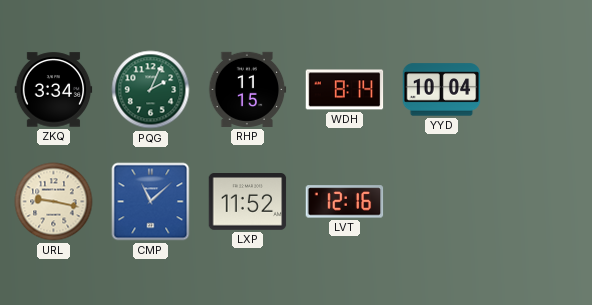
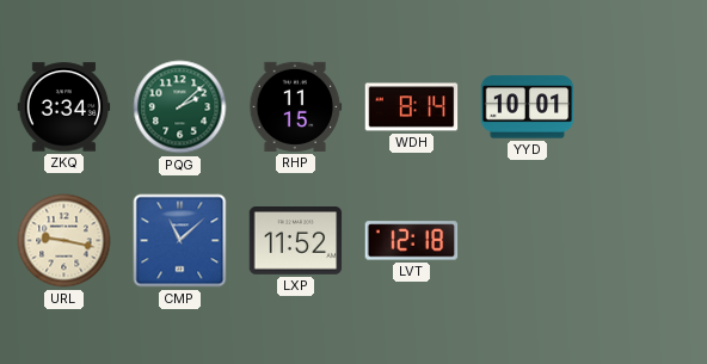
PQG: 2:04 -> 2:08
YYD: 10:04 -> 10:01
LVT: 12:16 -> 12:18
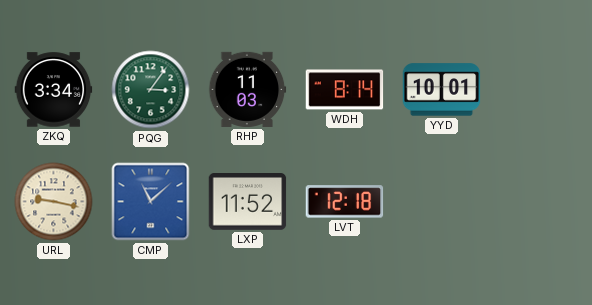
PQG: 2:08 -> 3:06
RHP: 11:15 -> 11:03
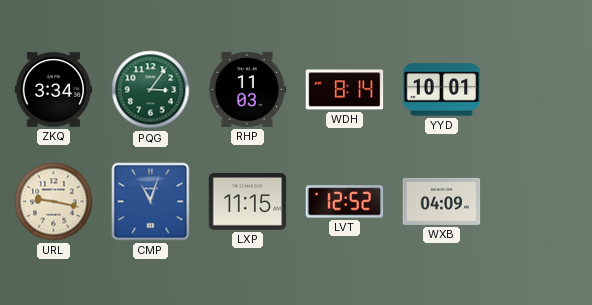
CMP: 11:08 -> 11:03
LXP: 11:52 -> 11:15
LVT: 12:18 -> 12:52
WXB: none -> 04:09
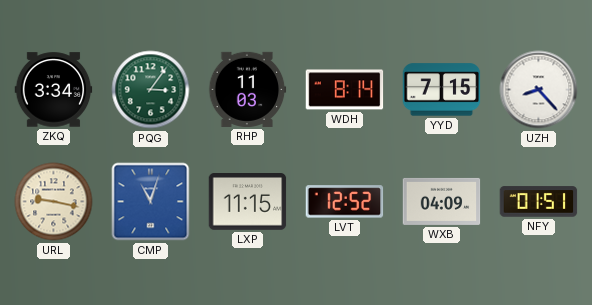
YYD: 10:01 -> 7:15
UZH: none -> 8:23
NFY: none -> 01:51
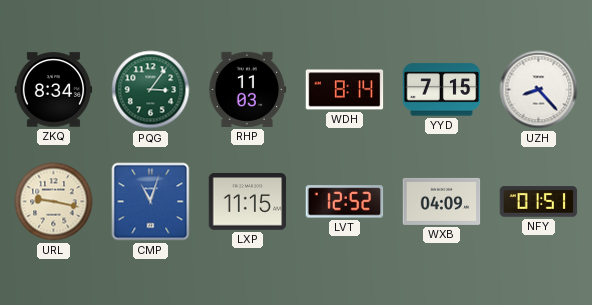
ZKQ: 3:34 -> 8:34
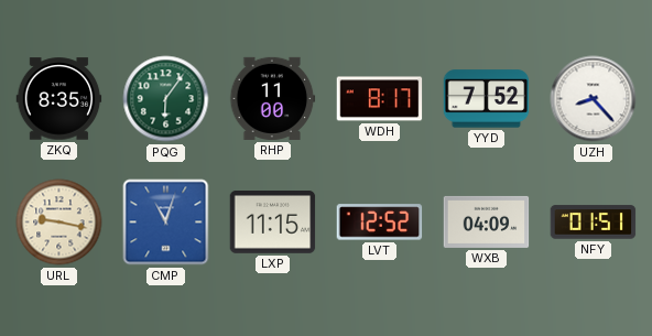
ZKQ: 8:34 -> 8:35
PQG: 3:06 -> 6:06
RHP: 11:03 -> 11:00
WDH: 8:14 -> 8:17
YYD: 7:15 -> 7:52
